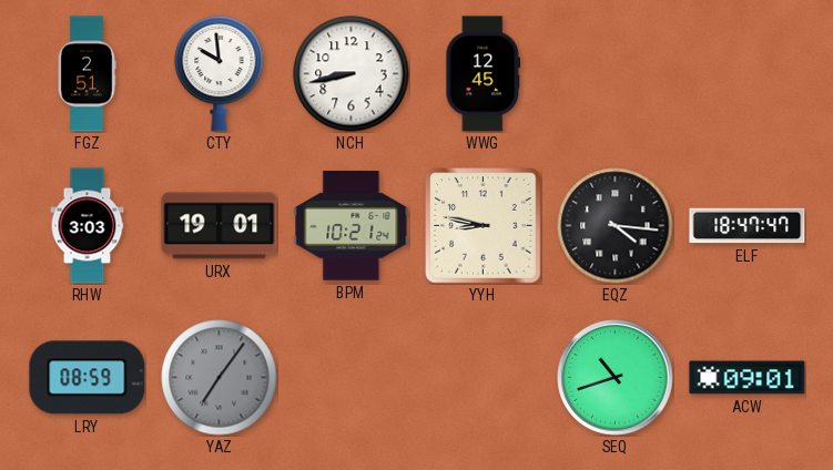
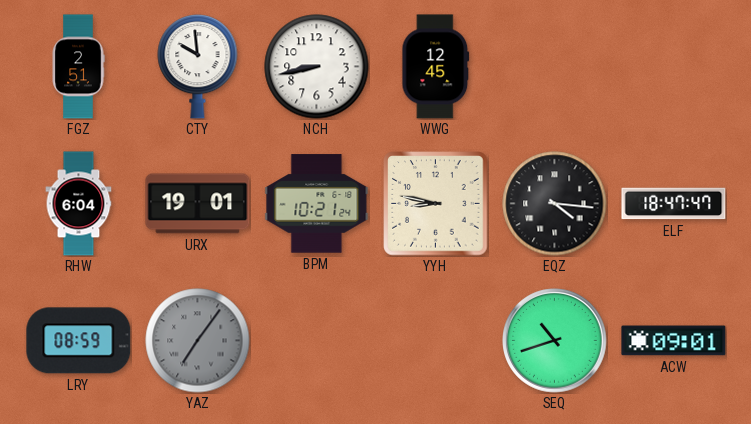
RHW: 3:03 -> 6:04
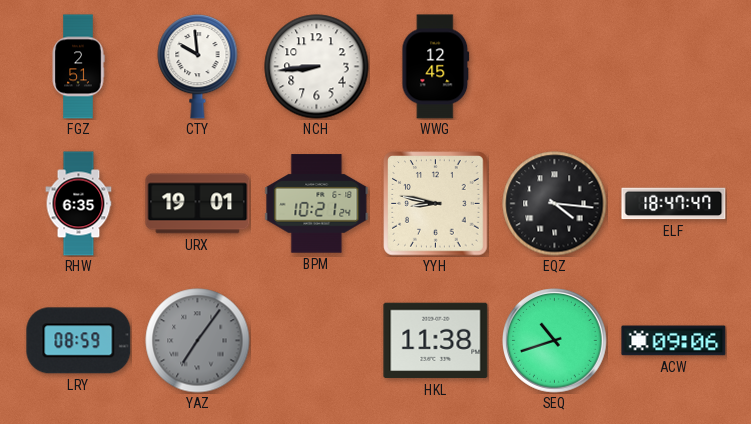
NCH: 8:43 -> 8:44
RHW: 6:04 -> 6:35
HKL: none -> 11:38
ACW: 09:01 -> 09:06
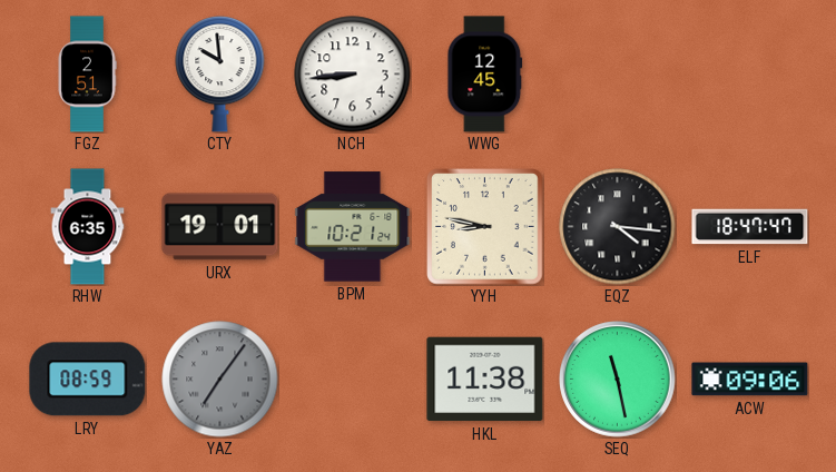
SEQ: 10:42 -> 11:28
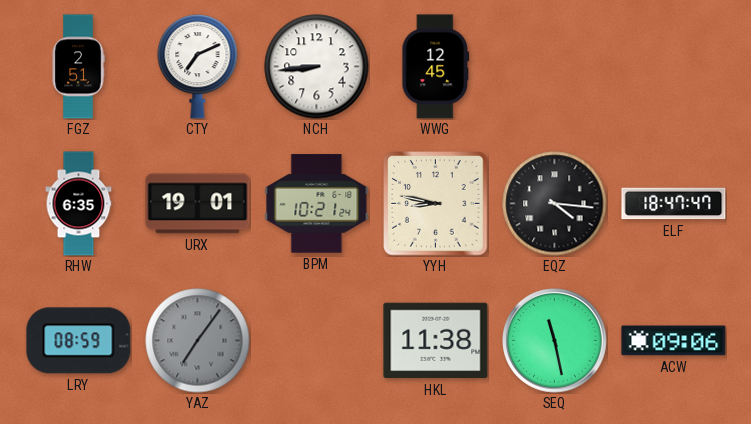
CTY: 9:59 -> 7:11
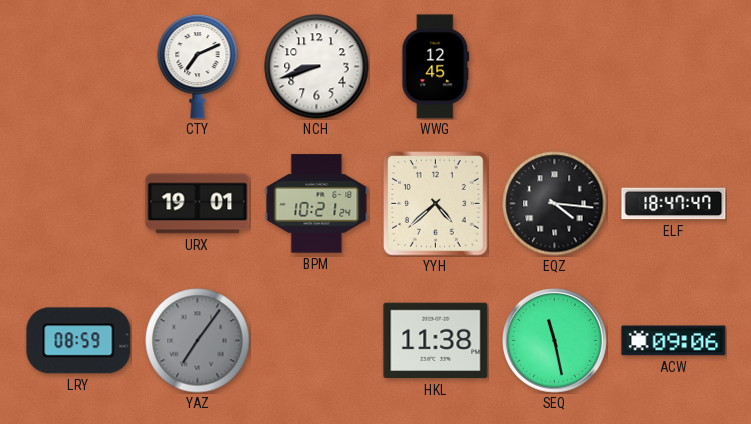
FGZ: 2:51 -> none
NCH: 8:44 -> 8:42
RHW: 6:35 -> none
YYH: 8:47 -> 4:38
